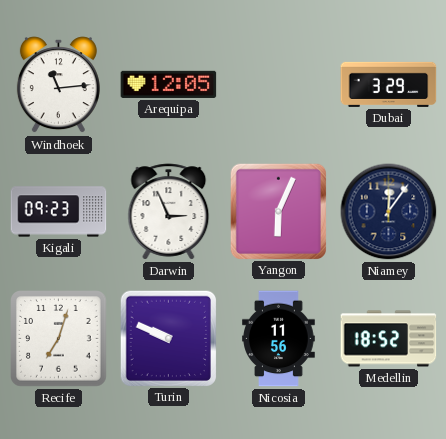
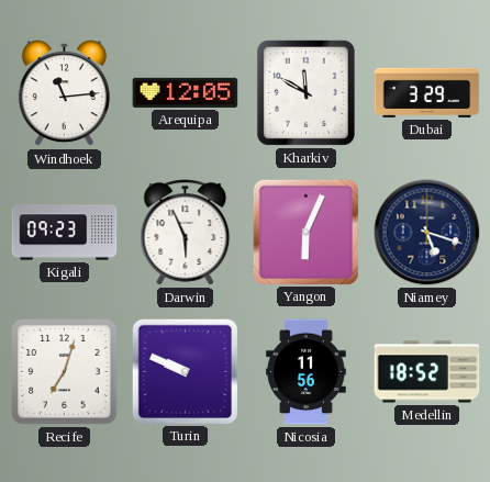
Kharkiv: none -> 11:50
Darwin: 2:56 -> 5:56
Niamey: 12:06 -> 5:18
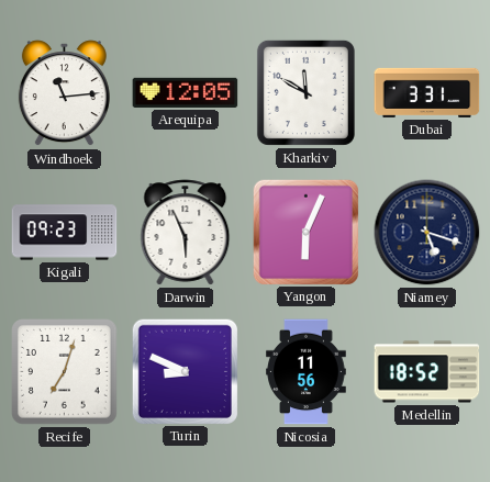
Dubai: 3:29 -> 3:31
Turin: 9:49 -> 8:49
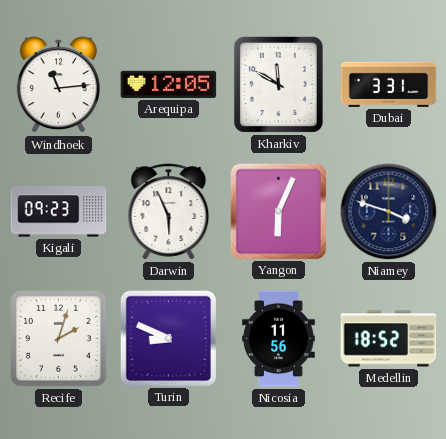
Niamey: 5:18 -> 3:48
Recife: 7:03 -> 2:03
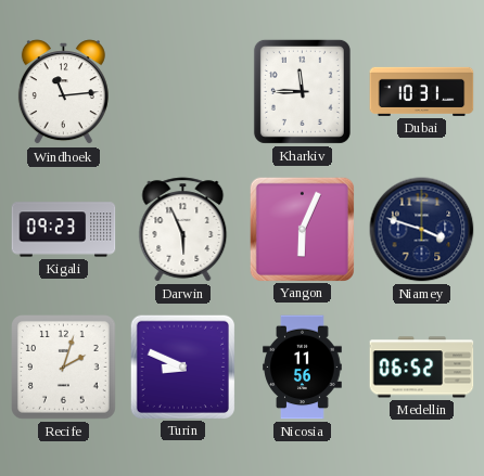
Arequipa: 12:05 -> none
Kharkiv: 11:50 -> 11:45
Dubai: 3:31 -> 10:31
Medellin: 18:52 -> 06:52
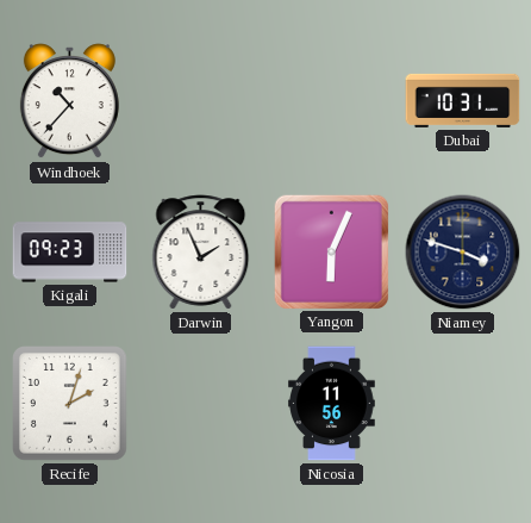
Windhoek: 11:14 -> 10:37
Kharkiv: 11:45 -> none
Darwin: 5:56 -> 1:56
Turin: 8:49 -> none
Medellin: 06:52 -> none
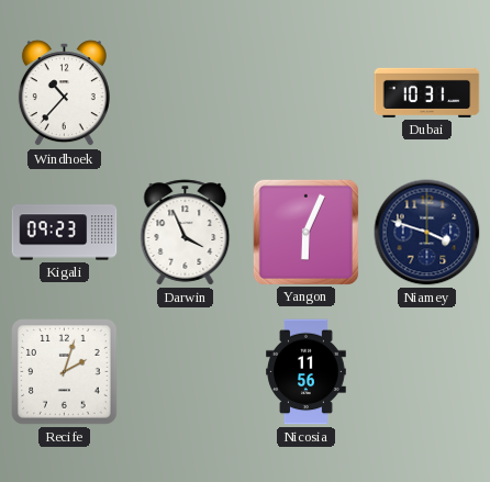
Darwin: 1:56 -> 3:56
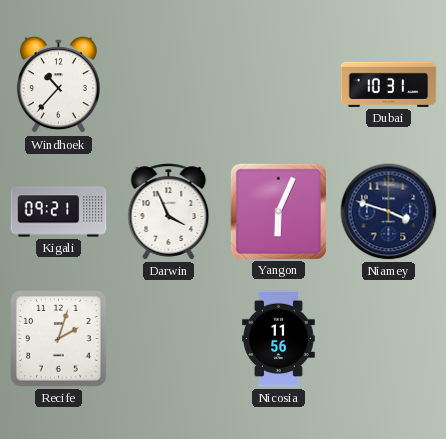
Kigali: 09:23 -> 09:21
